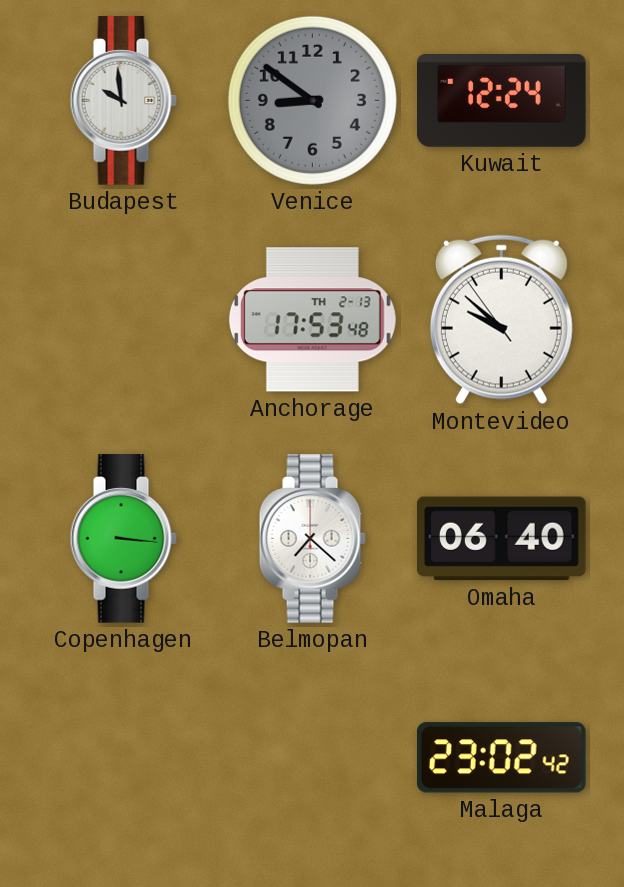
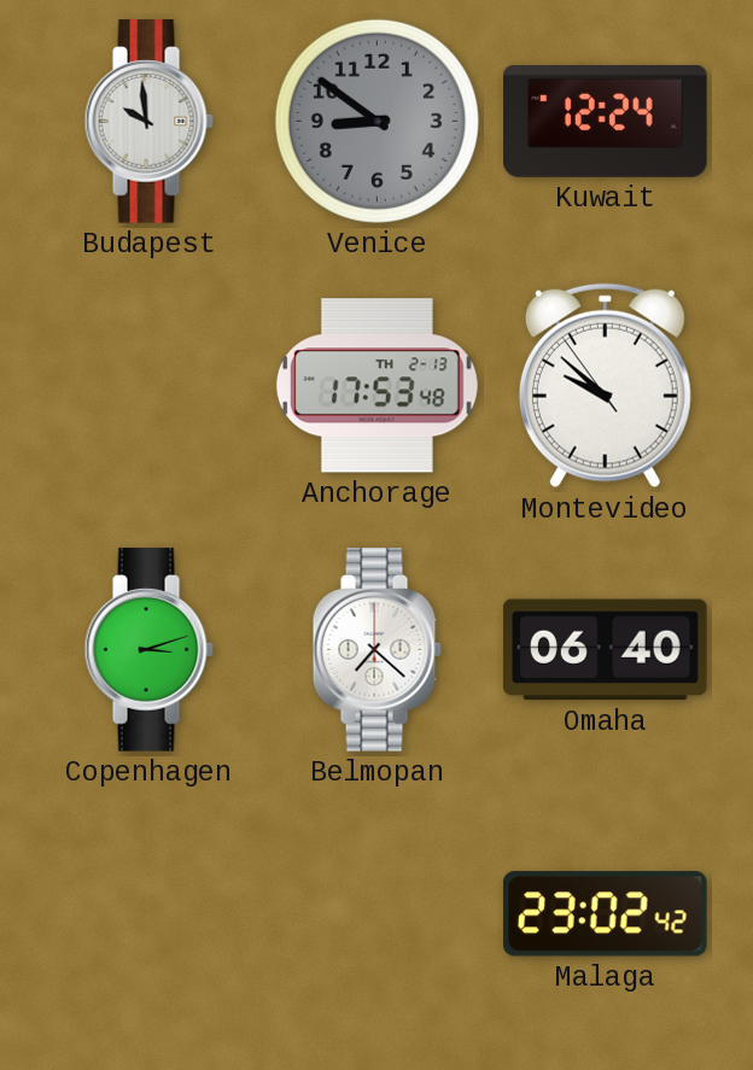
Copenhagen: 3:16 -> 3:12
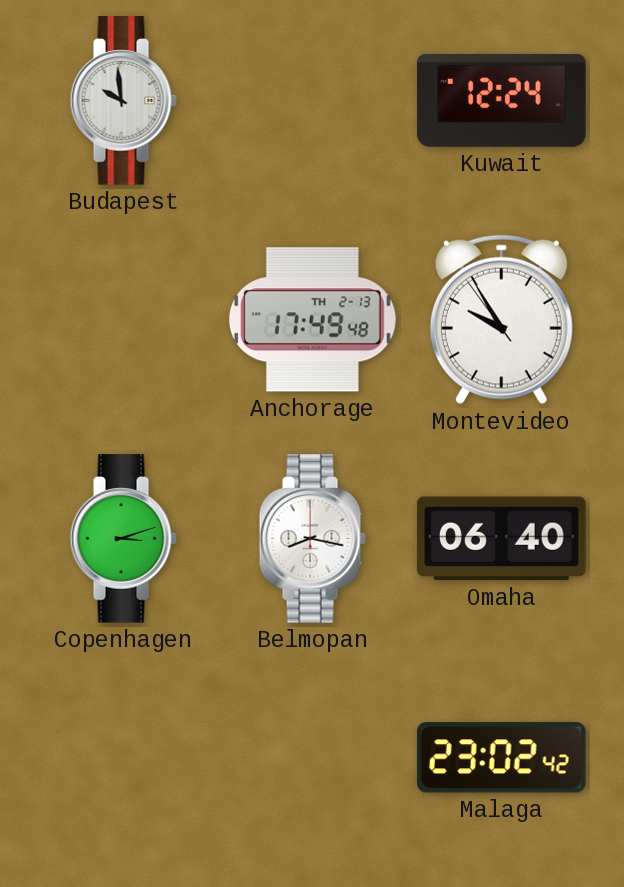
Venice: 8:51 -> none
Anchorage: 17:53 -> 17:49
Montevideo: 9:51 -> 9:54
Belmopan: 7:22 -> 8:17
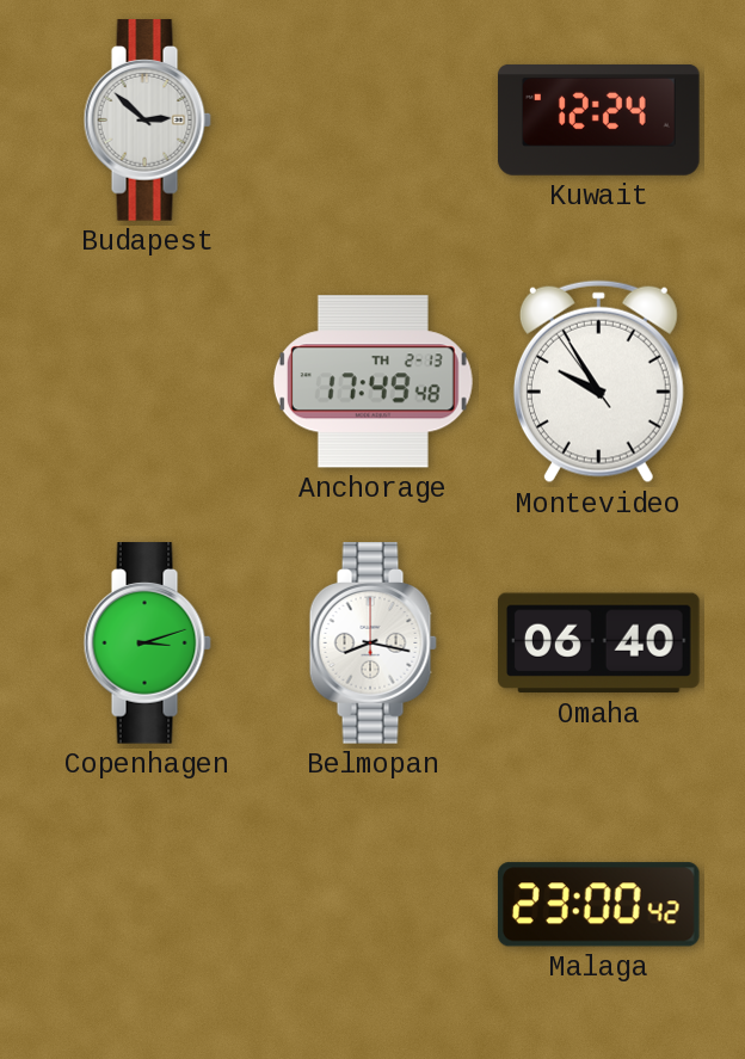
Budapest: 9:59 -> 2:52
Malaga: 23:02 -> 23:00
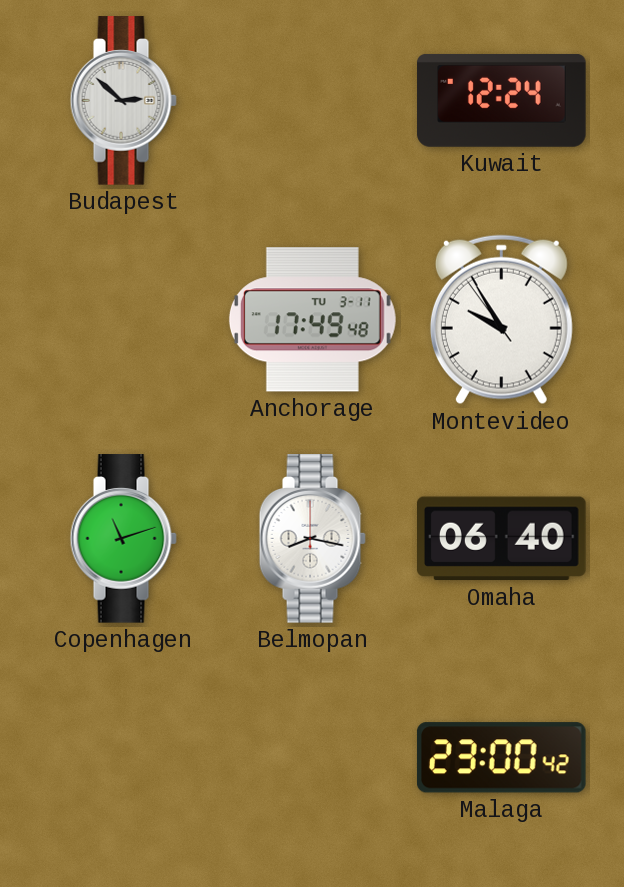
Anchorage date: TH 2-13 -> TU 3-11
Copenhagen: 3:12 -> 11:12
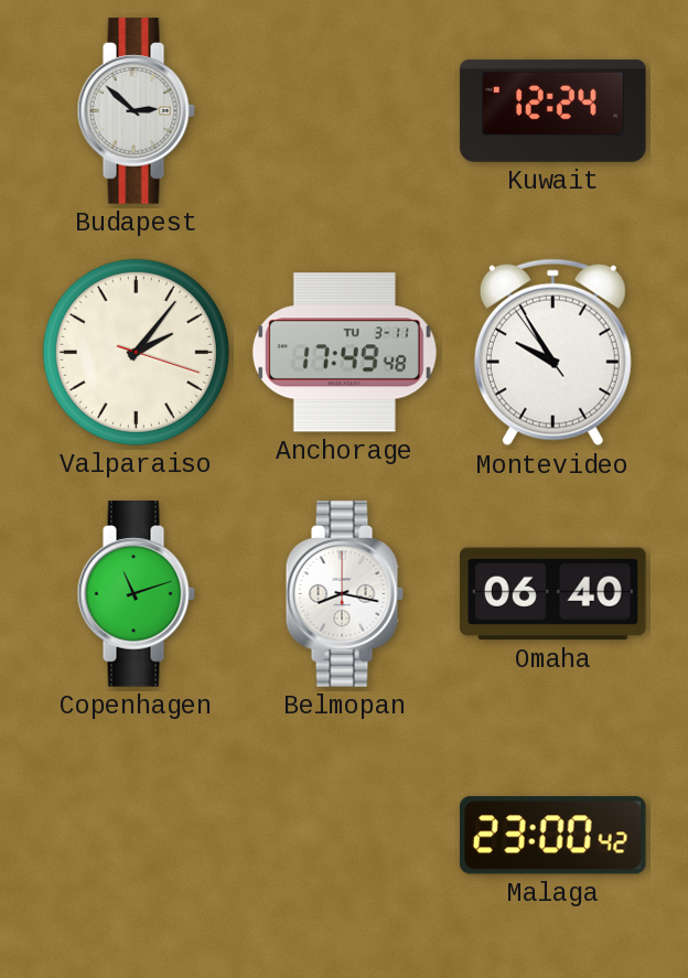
Valparaiso: none -> 2:06
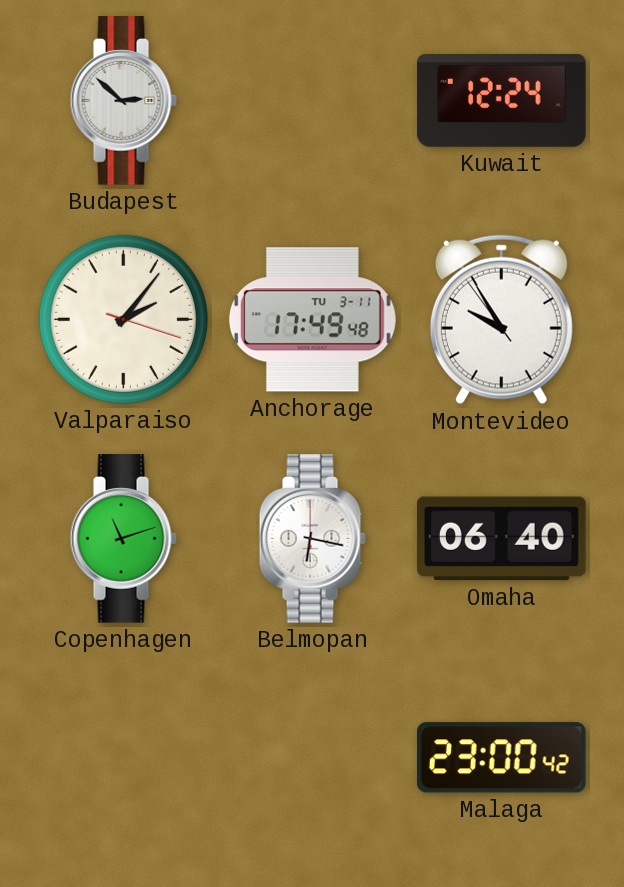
Belmopan: 8:17 -> 6:17
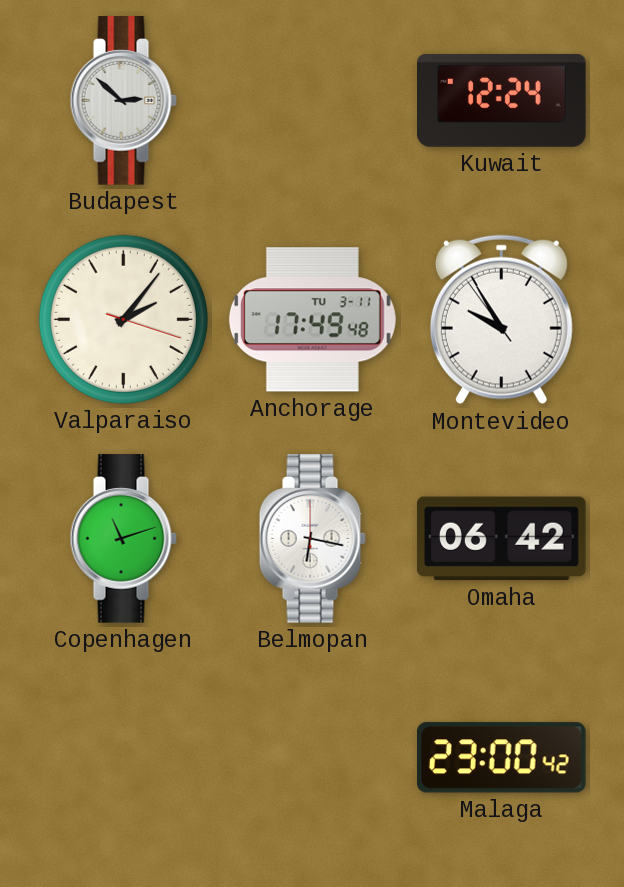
Omaha: 06:40 -> 06:42
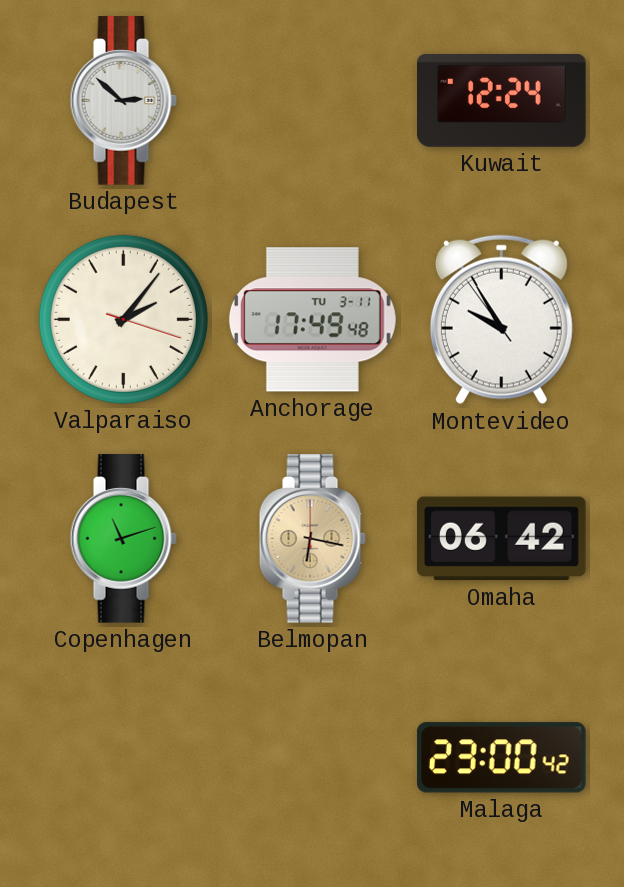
Belmopan dial: white -> champagne
